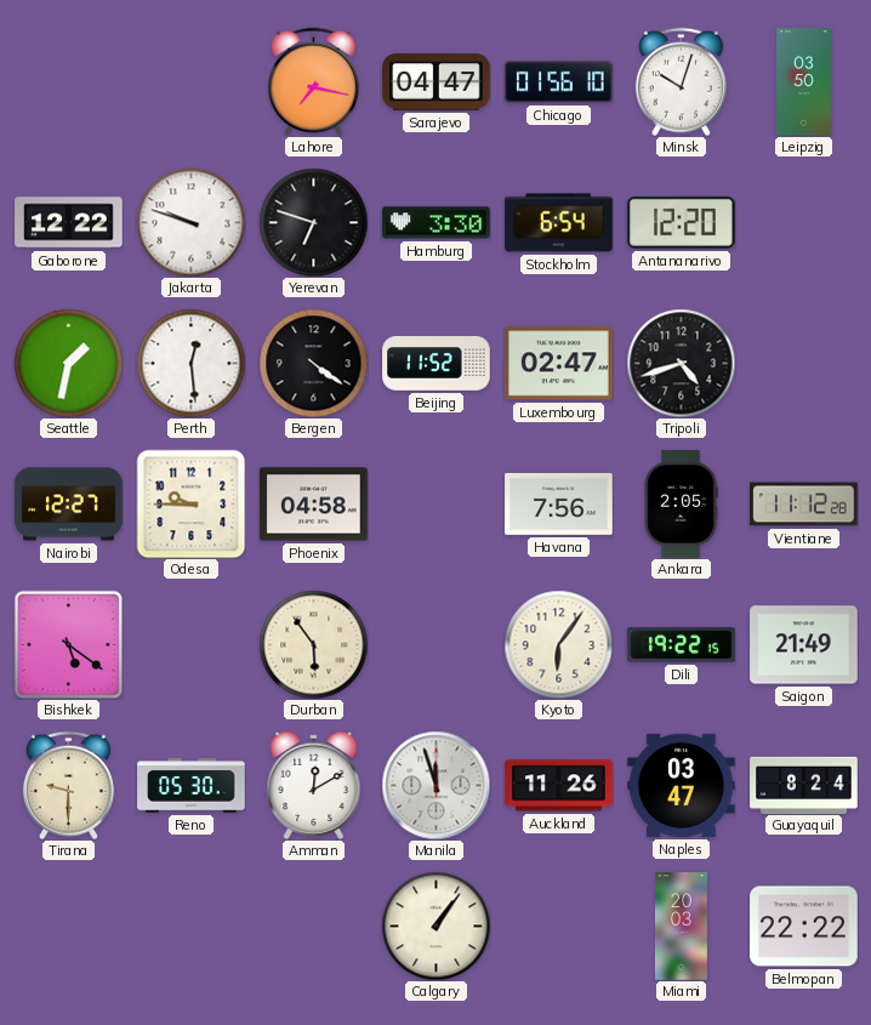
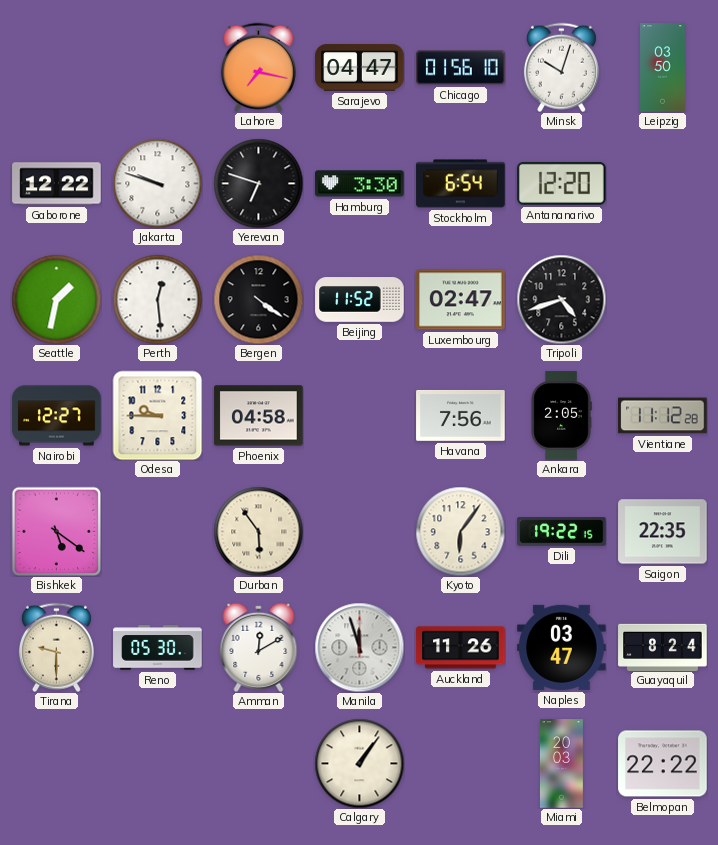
Saigon: 21:49 -> 22:35
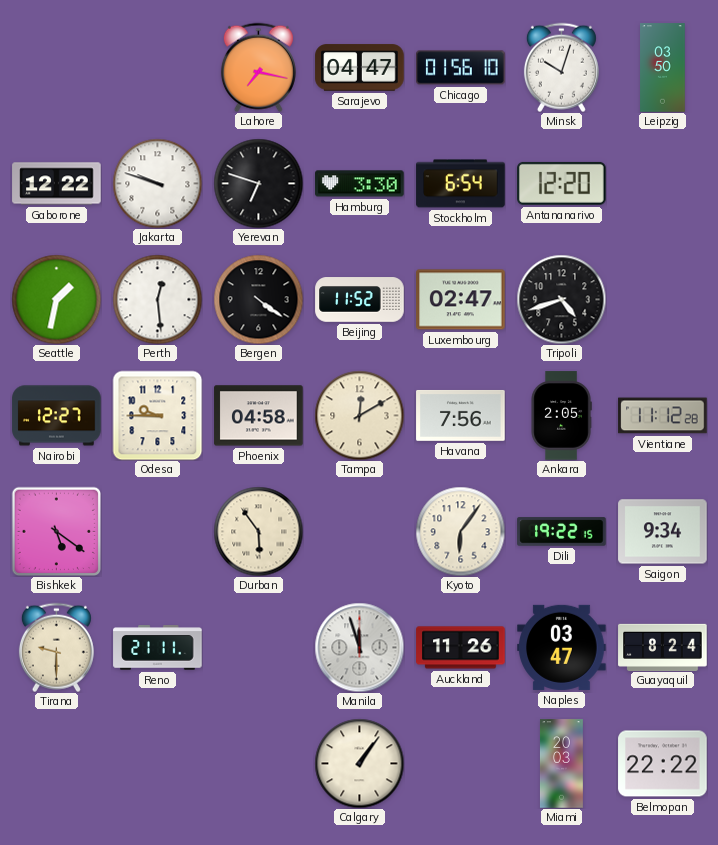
Tampa: none -> 12:10
Saigon: 22:35 -> 9:34
Reno: 05:30 -> 21:11
Amman: 12:10 -> none
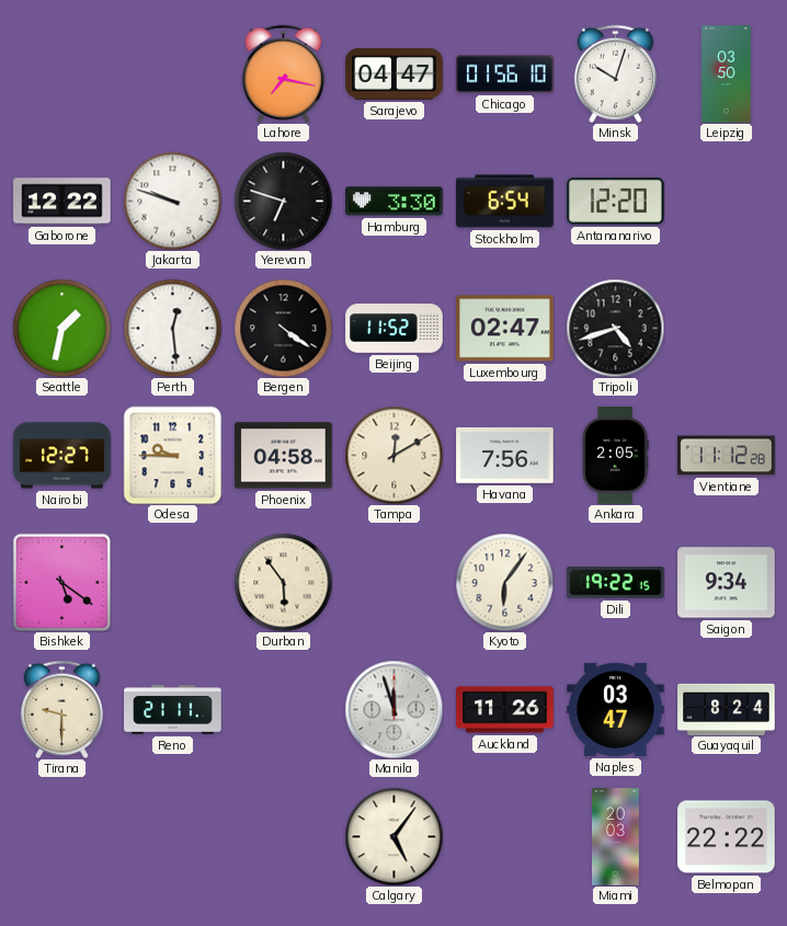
Calgary: 1:06 -> 5:06
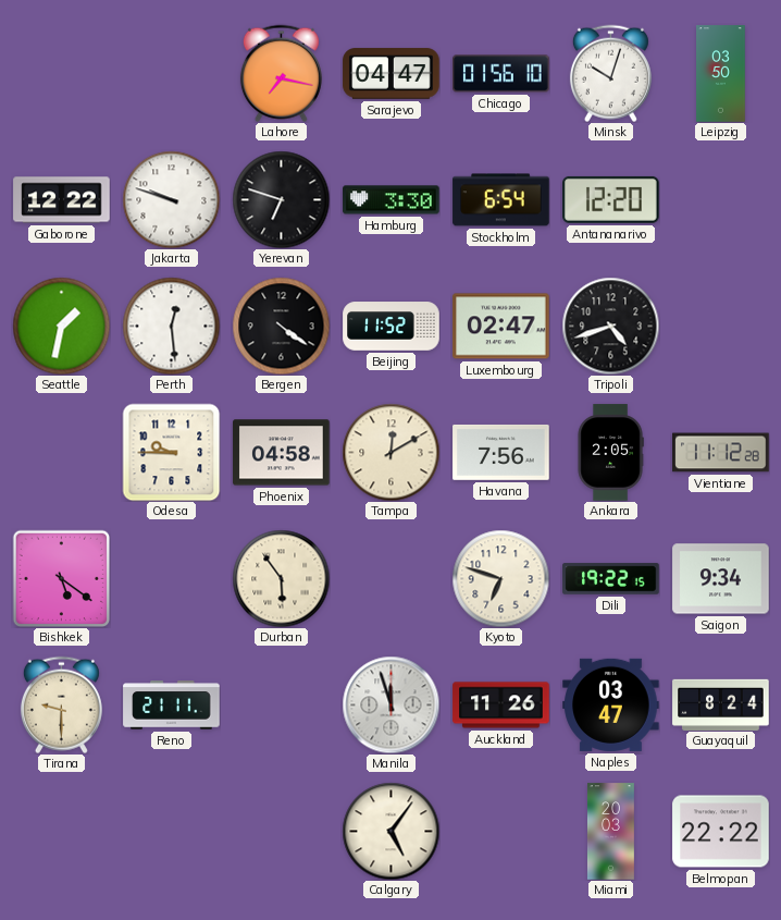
Nairobi: 12:27 -> none
Kyoto: 6:06 -> 6:48
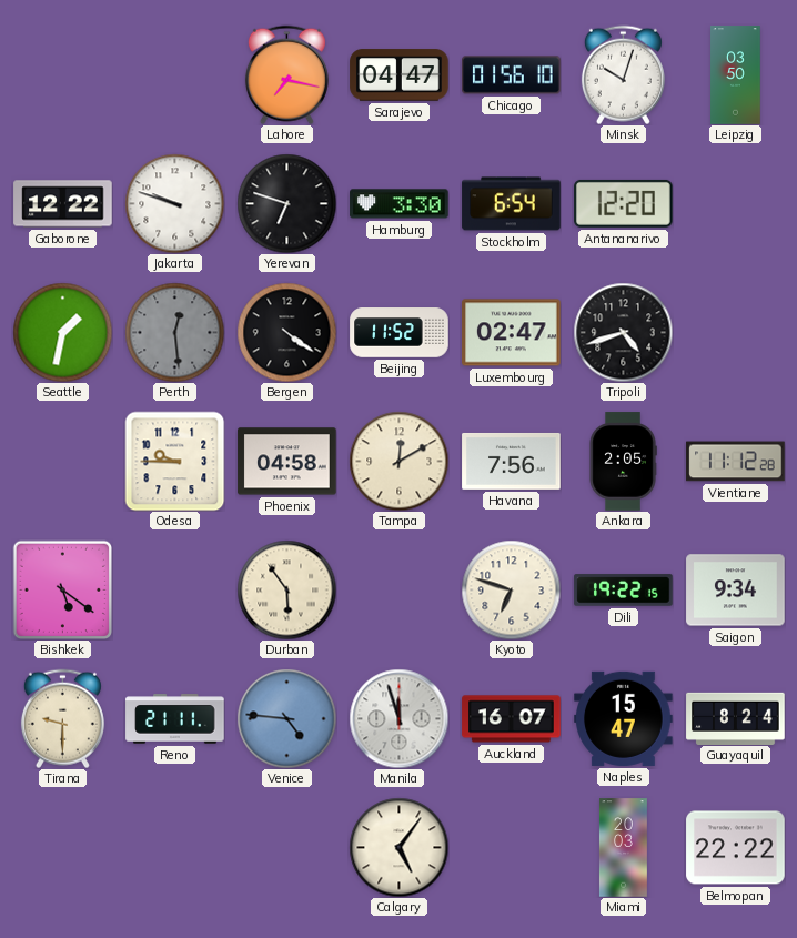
Perth dial: white -> grey
Venice: none -> 4:46
Auckland: 11:26 -> 16:07
Naples: 03:47 -> 15:47
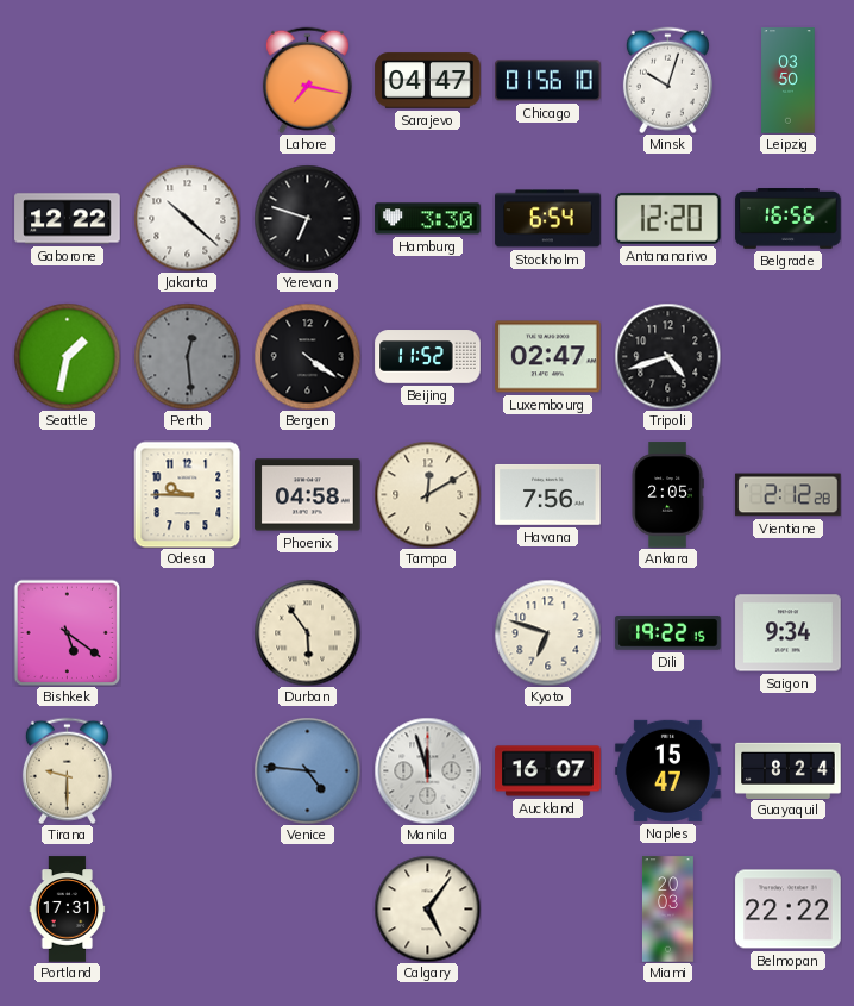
Jakarta: 9:48 -> 10:22
Belgrade: none -> 16:56
Vientiane: 11:12 -> 2:12
Reno: 21:11 -> none
Portland: none -> 17:31
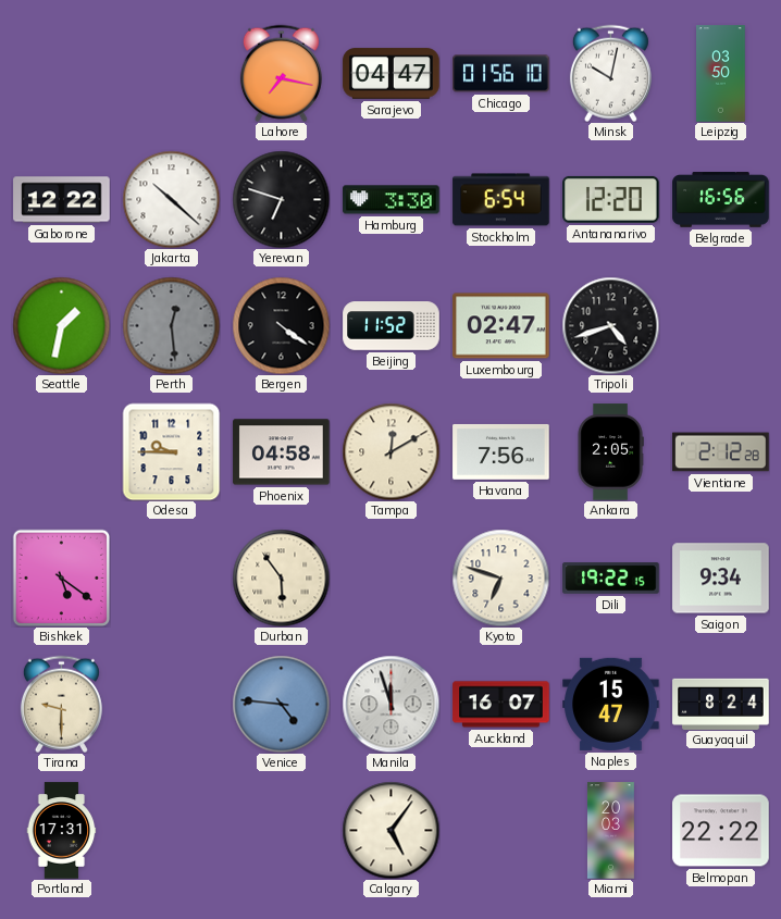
Minsk: 10:03 -> 10:02
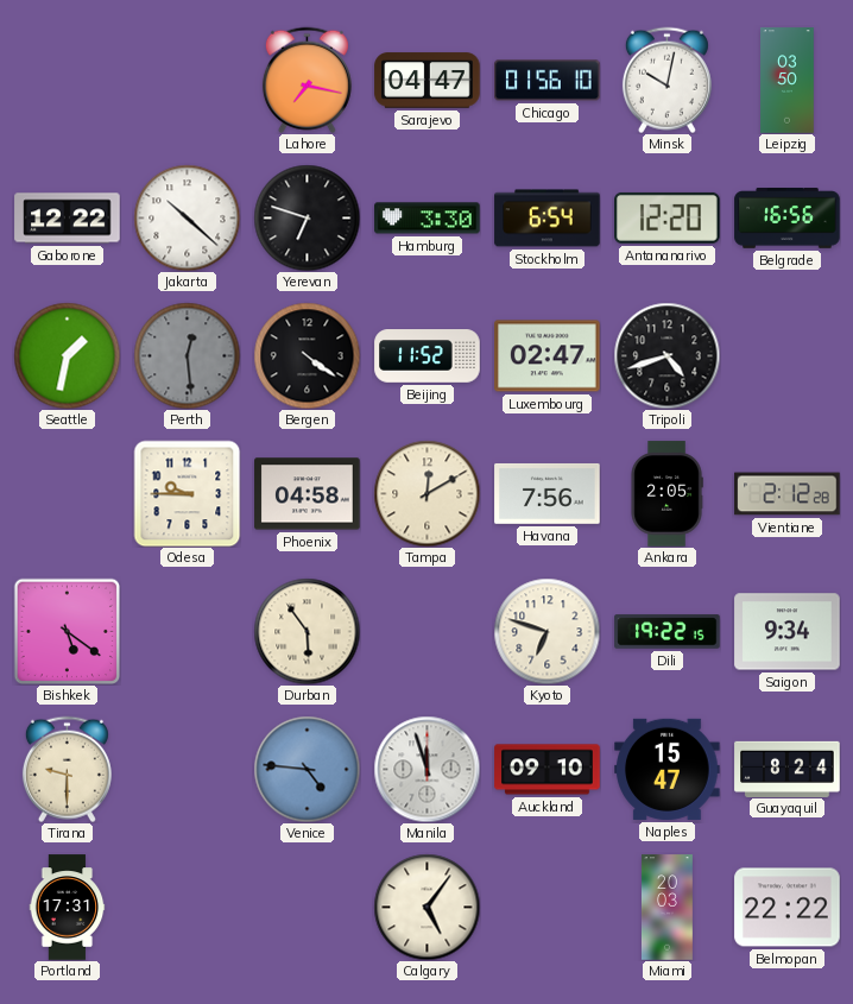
Auckland: 16:07 -> 09:10
